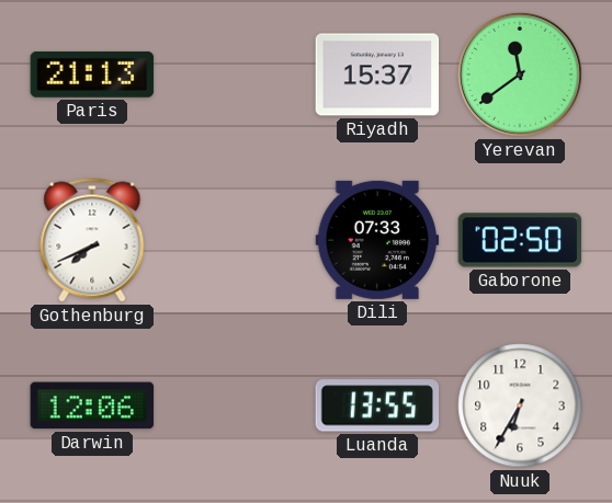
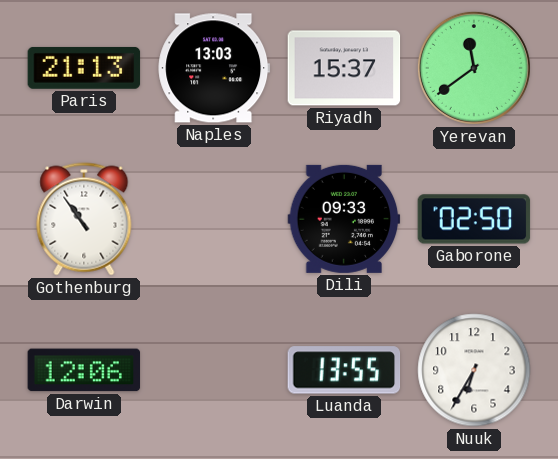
Naples: none -> 13:03
Gothenburg: 7:41 -> 10:54
Dili: 07:33 -> 09:33
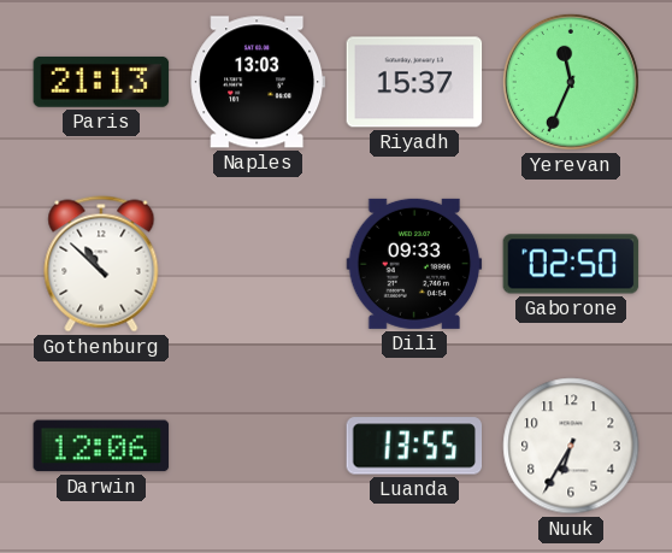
Yerevan: 11:39 -> 11:34
Gothenburg: 10:54 -> 10:52
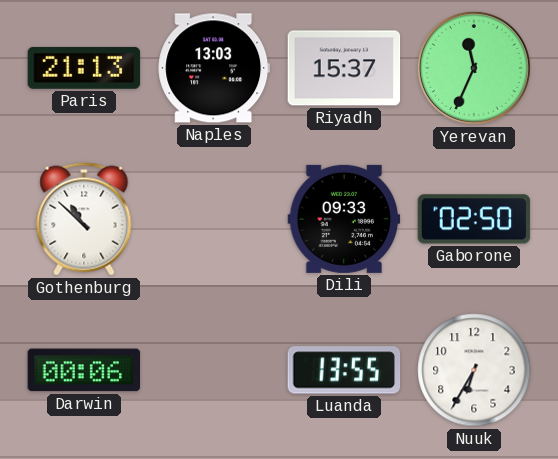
Darwin: 12:06 -> 00:06
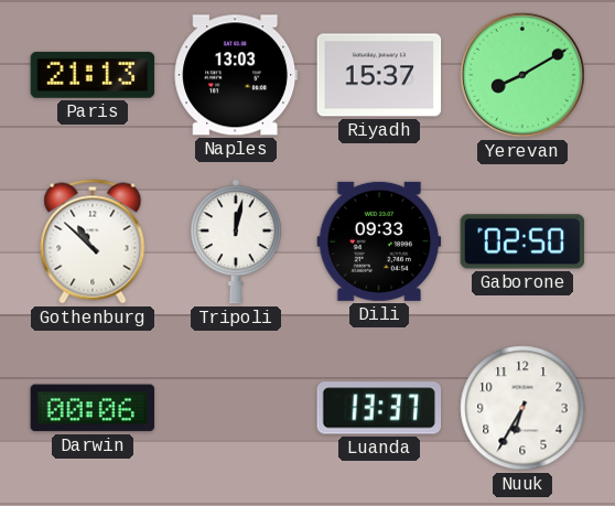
Yerevan: 11:34 -> 8:10
Tripoli: none -> 12:02
Luanda: 13:55 -> 13:37
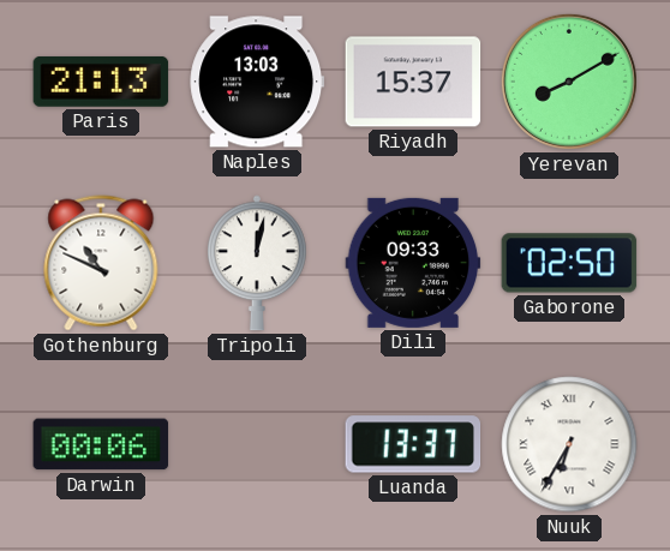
Gothenburg: 10:52 -> 10:49
Nuuk numerals: Arabic -> Roman
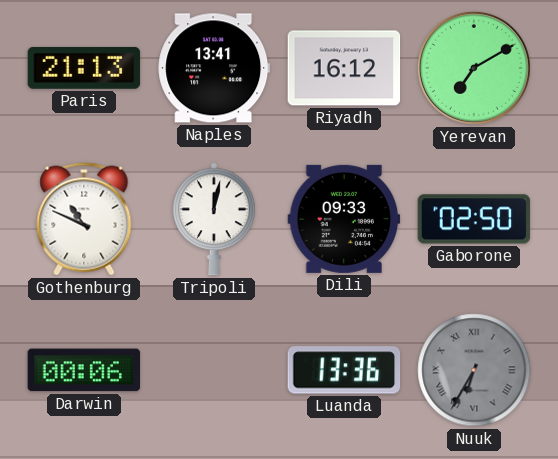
Naples: 13:03 -> 13:41
Riyadh: 15:37 -> 16:12
Yerevan: 8:10 -> 7:10
Luanda: 13:37 -> 13:36
Nuuk dial: white -> grey
